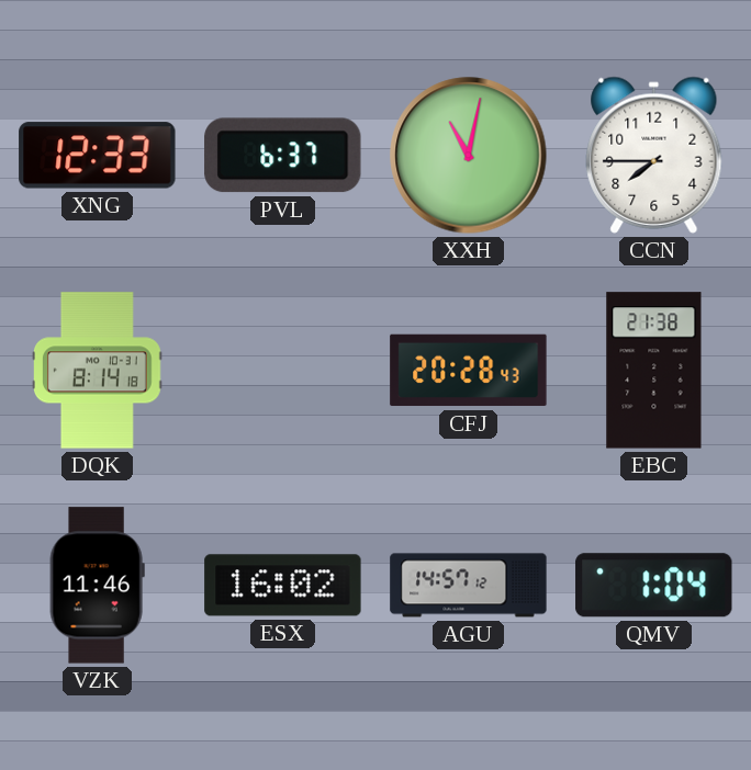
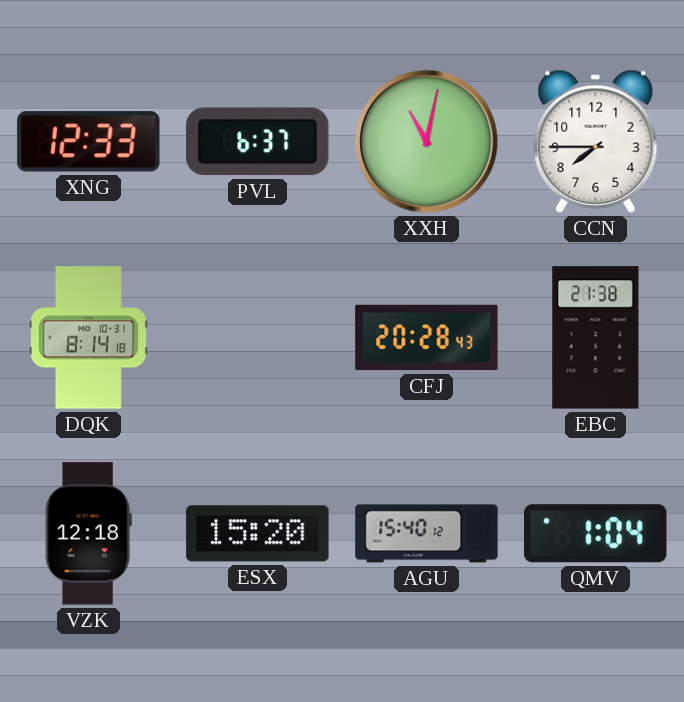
VZK: 11:46 -> 12:18
ESX: 16:02 -> 15:20
AGU: 14:57 -> 15:40
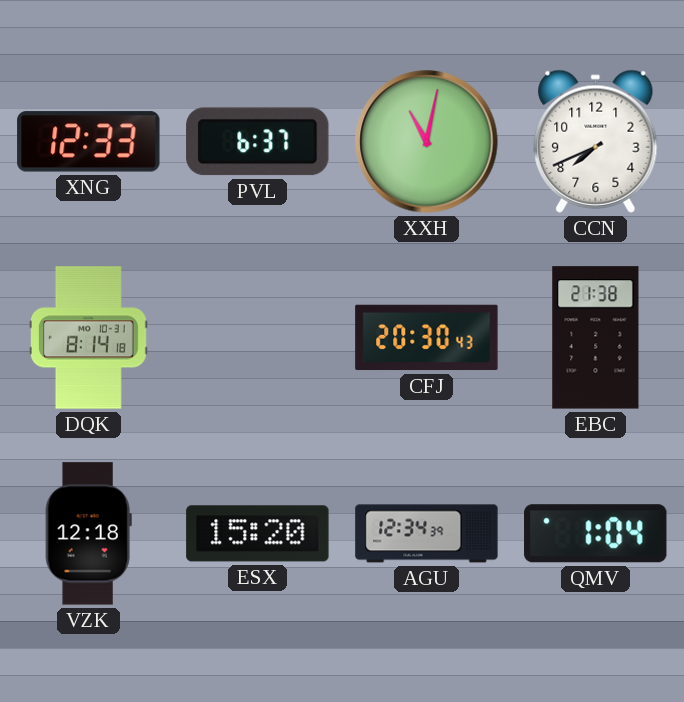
CCN: 7:45 -> 7:41
CFJ: 20:28 -> 20:30
AGU: 15:40 -> 12:34
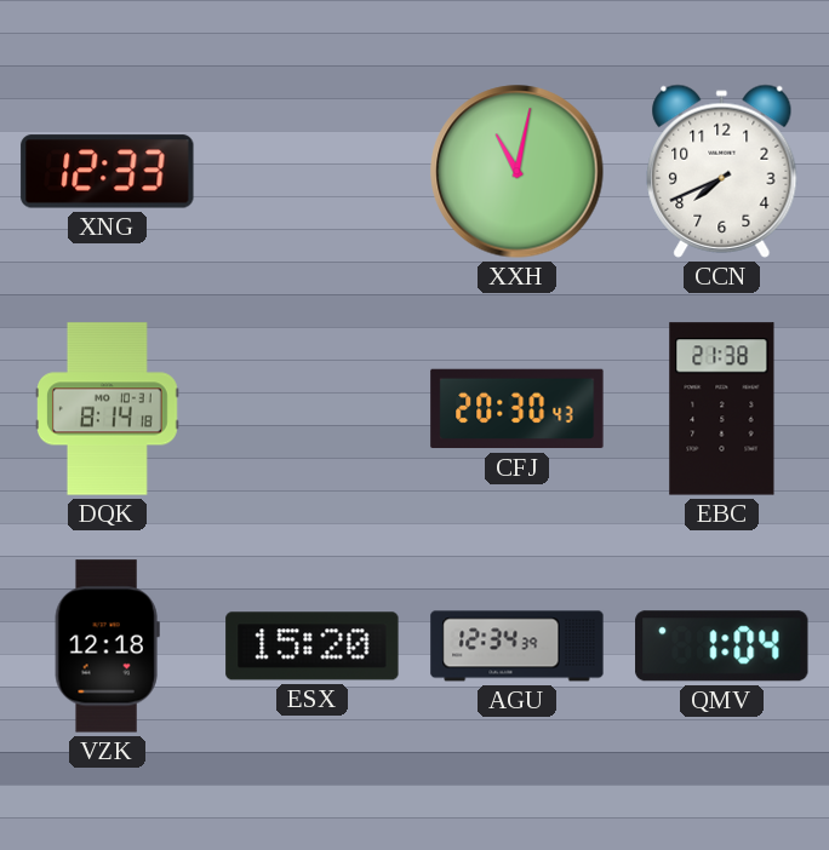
PVL: 6:37 -> none
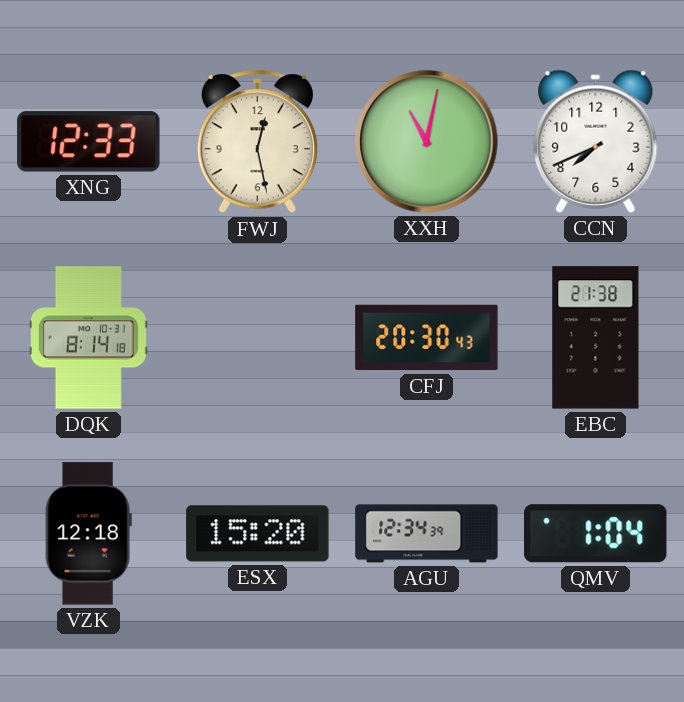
FWJ: none -> 12:28
